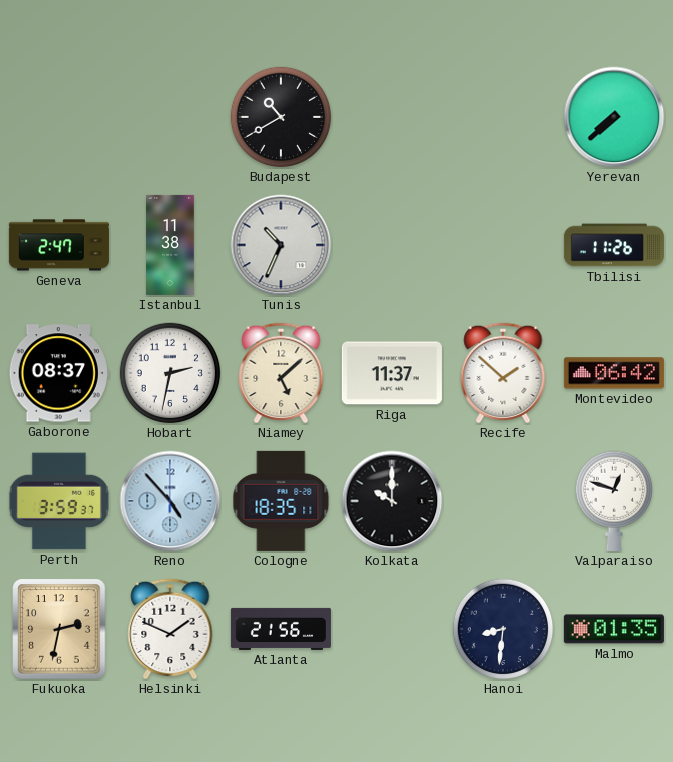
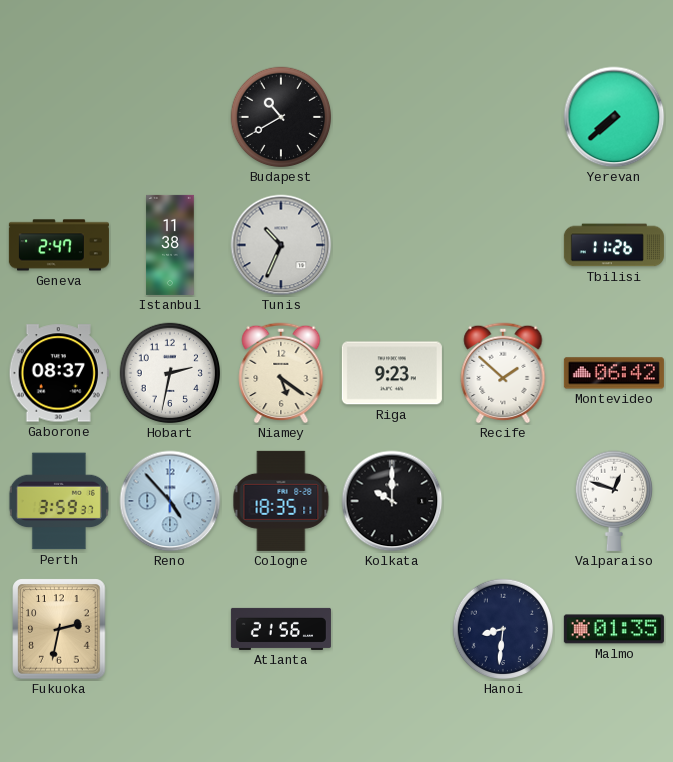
Niamey: 5:08 -> 5:21
Riga: 11:37 -> 9:23
Helsinki: 1:49 -> none
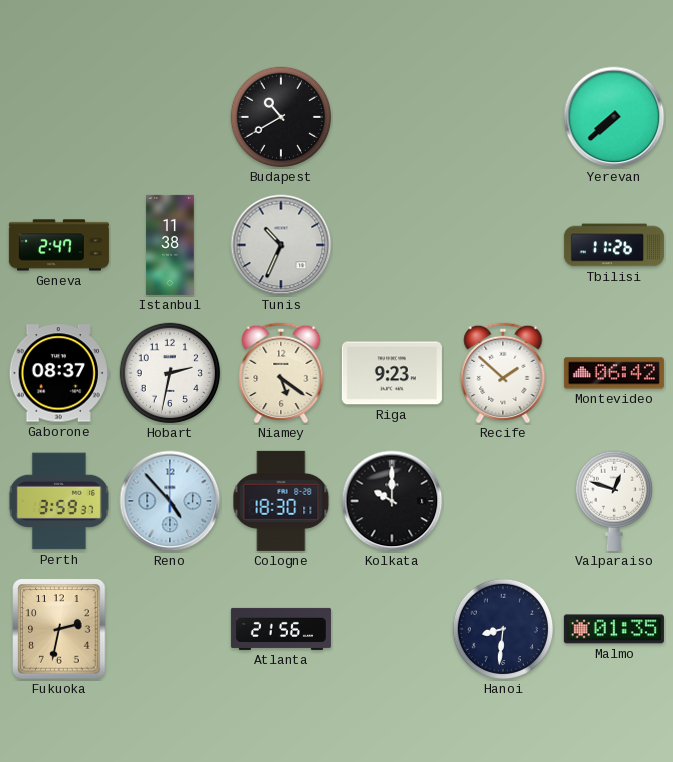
Cologne: 18:35 -> 18:30
